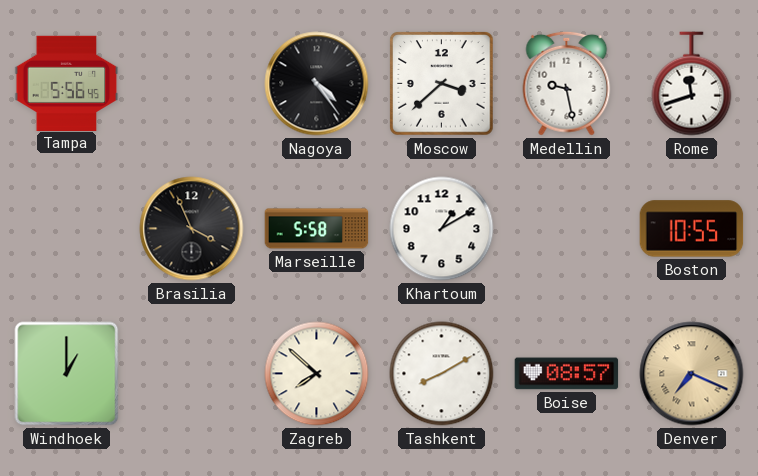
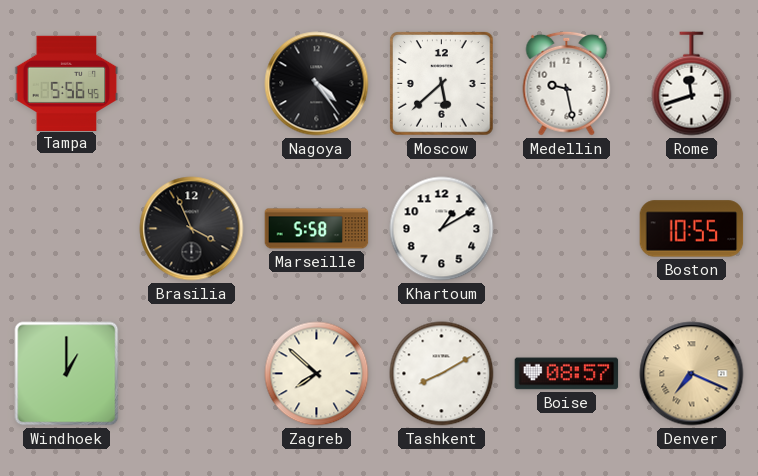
Moscow: 3:38 -> 5:38
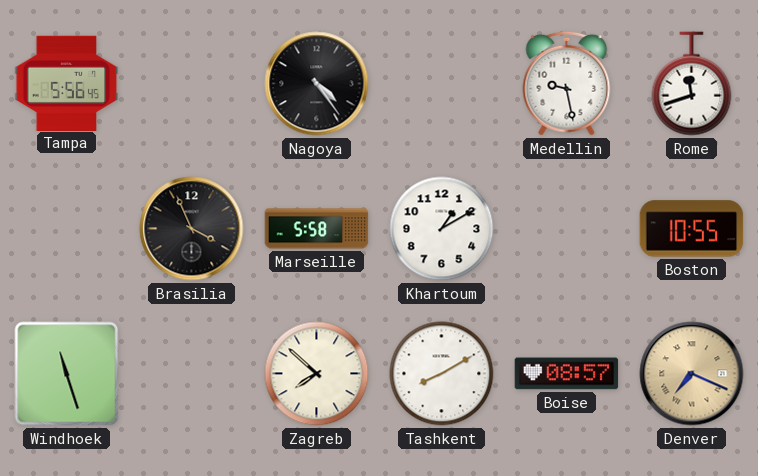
Moscow: 5:38 -> none
Windhoek: 1:00 -> 11:27
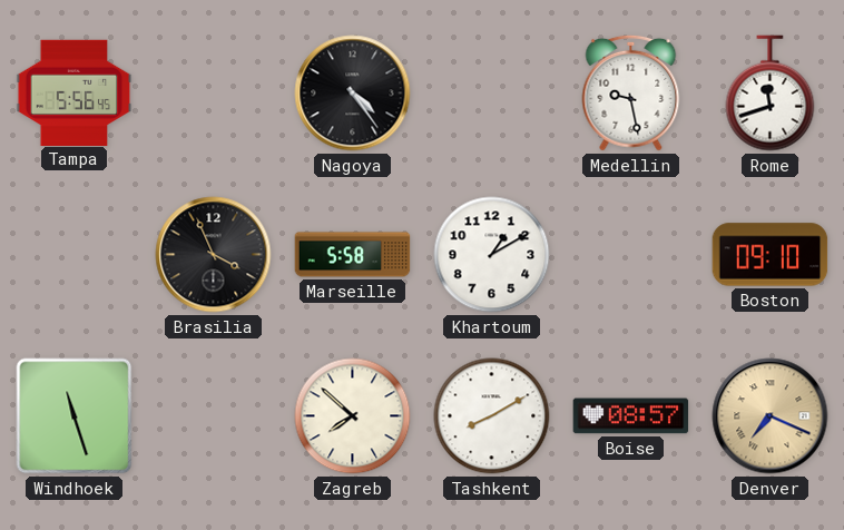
Boston: 10:55 -> 09:10
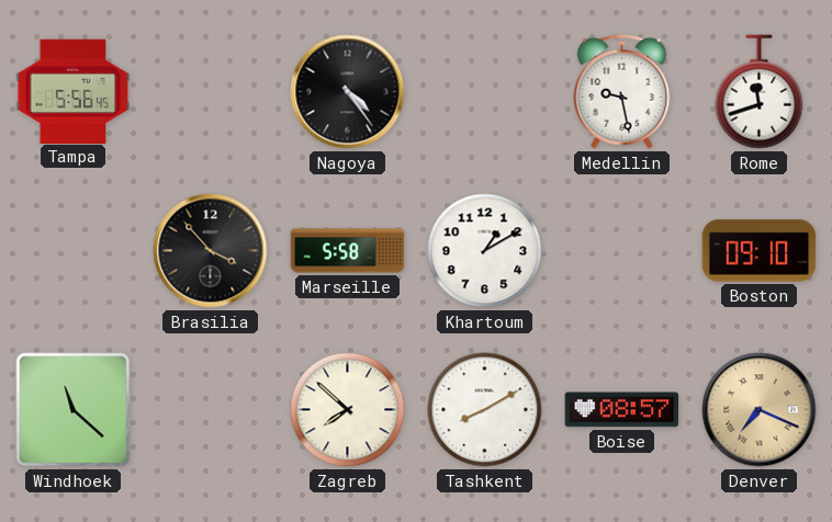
Brasilia: 3:56 -> 3:53
Windhoek: 11:27 -> 11:22
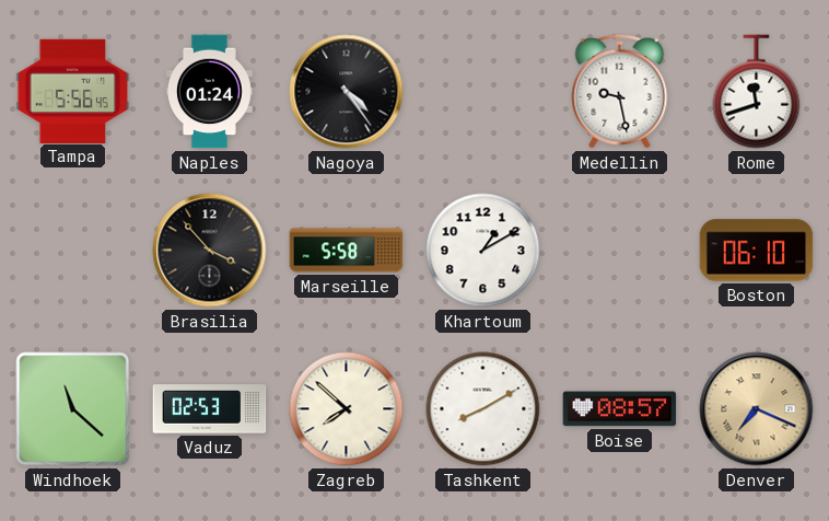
Naples: none -> 01:24
Boston: 09:10 -> 06:10
Vaduz: none -> 02:53
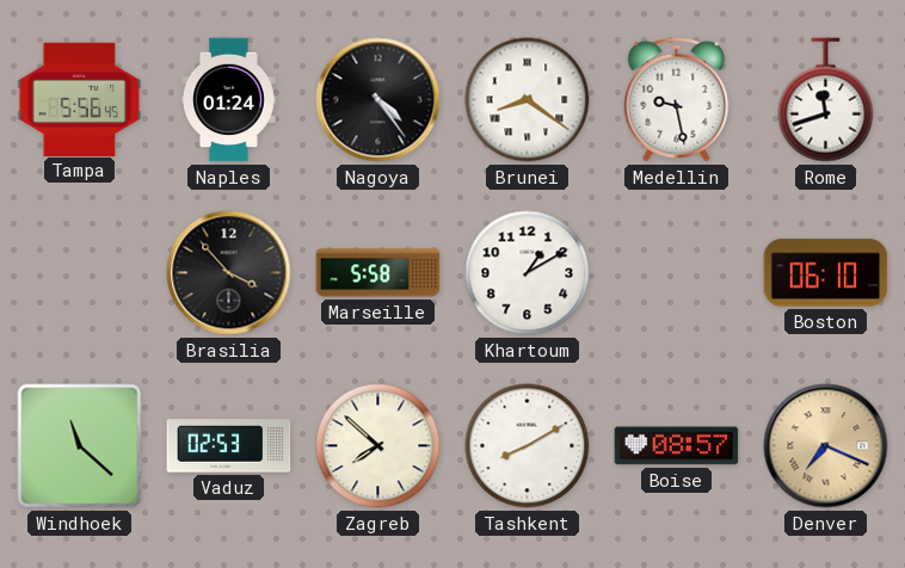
Brunei: none -> 8:21
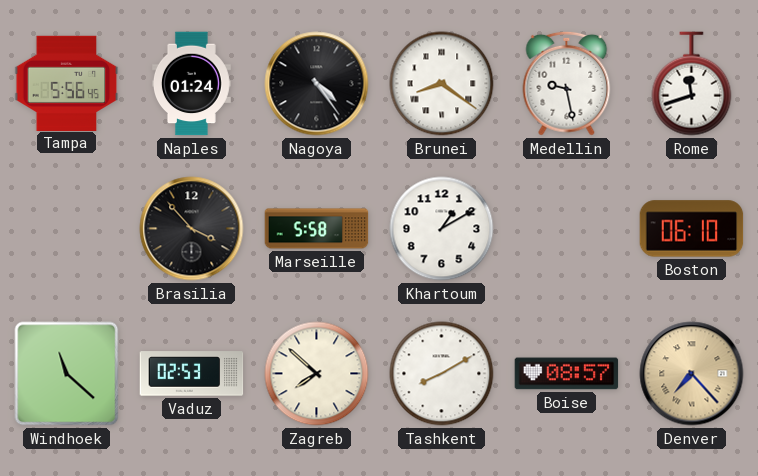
Denver: 7:19 -> 7:23
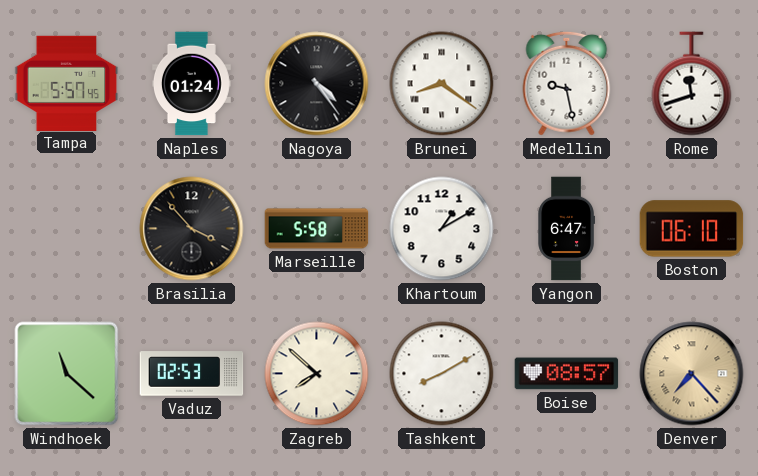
Tampa: 5:56 -> 5:57
Yangon: none -> 6:47
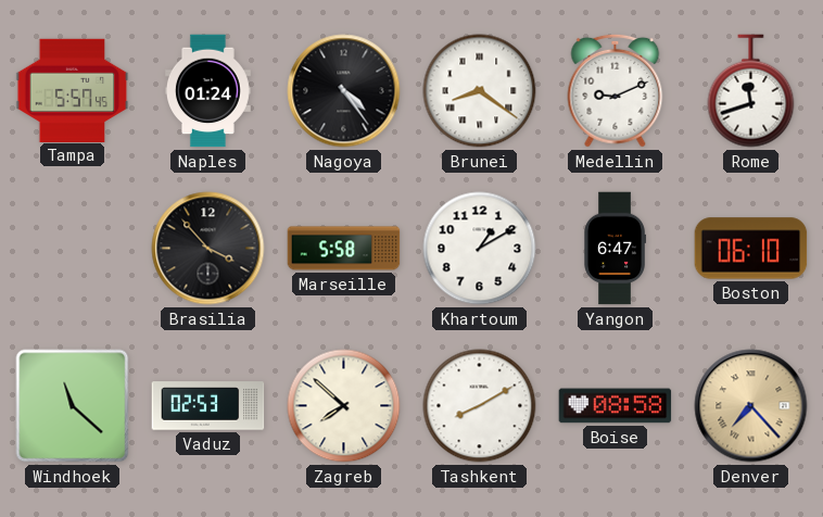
Medellin: 9:28 -> 9:11
Boise: 08:57 -> 08:58
